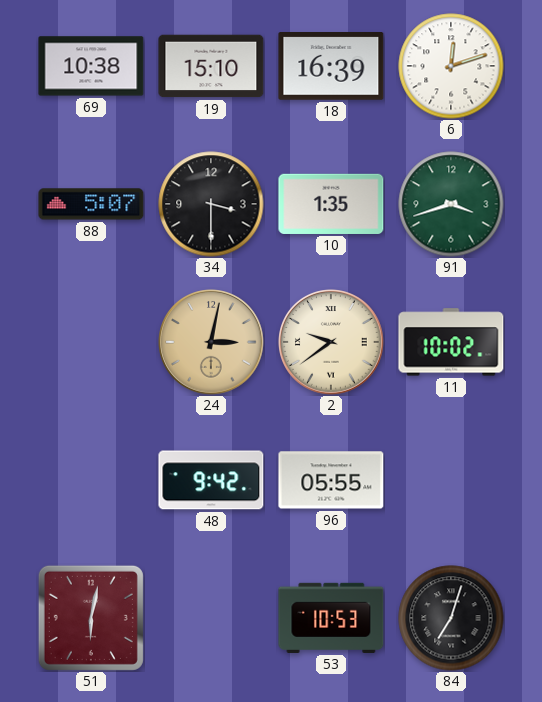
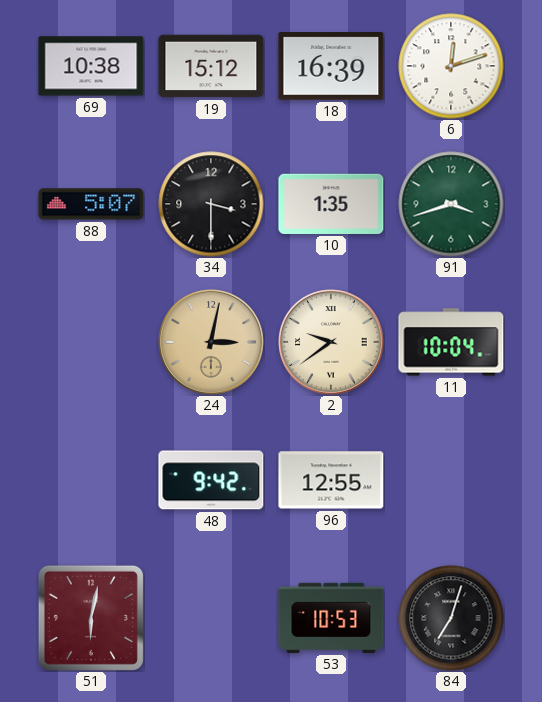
19: 15:10 -> 15:12
11: 10:02 -> 10:04
96: 05:55 -> 12:55
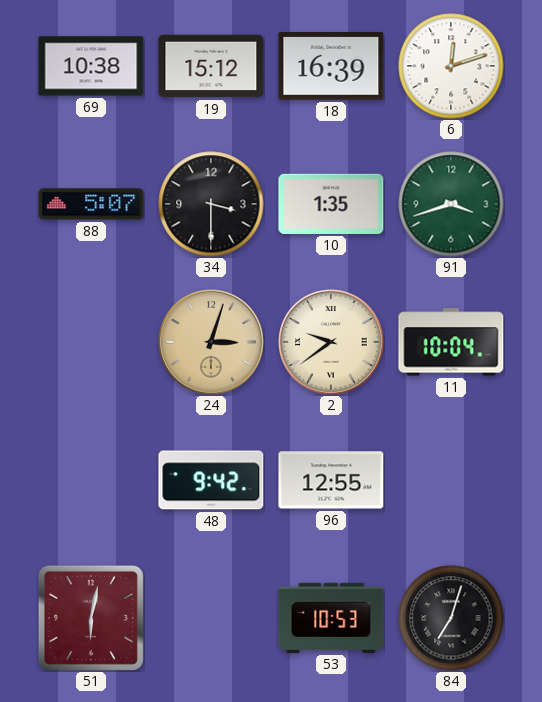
24: 3:02 -> 3:03
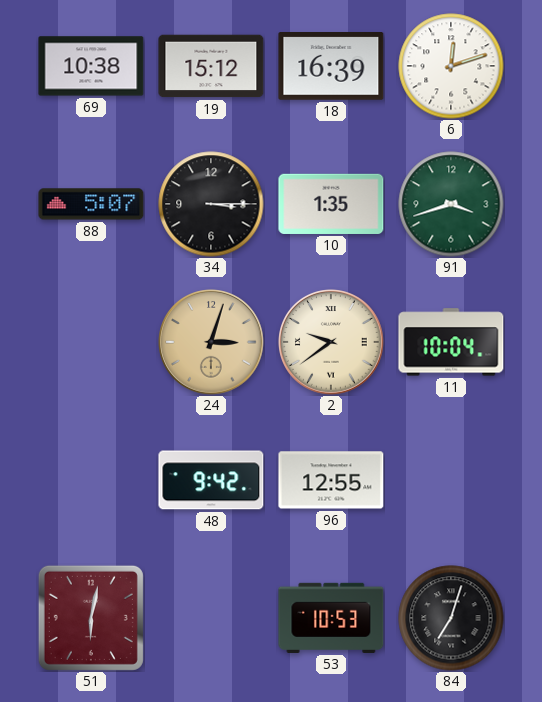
34: 3:30 -> 3:15
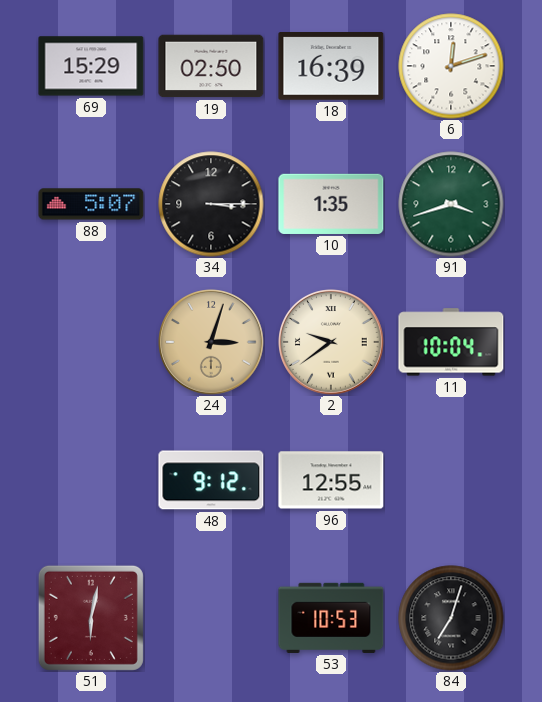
69: 10:38 -> 15:29
19: 15:12 -> 02:50
48: 9:42 -> 9:12
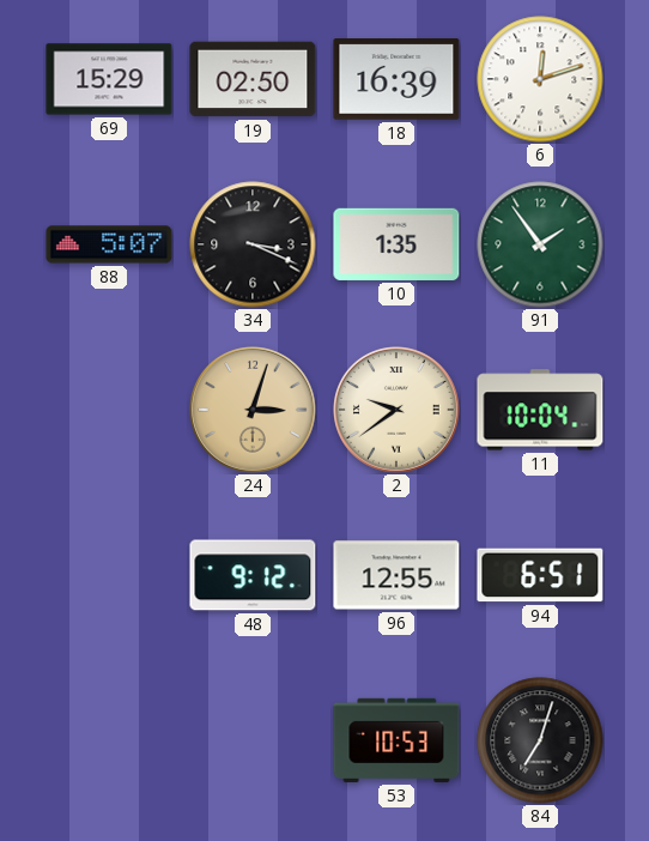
34: 3:15 -> 3:19
91: 3:42 -> 1:54
94: none -> 6:51
51: 6:02 -> none
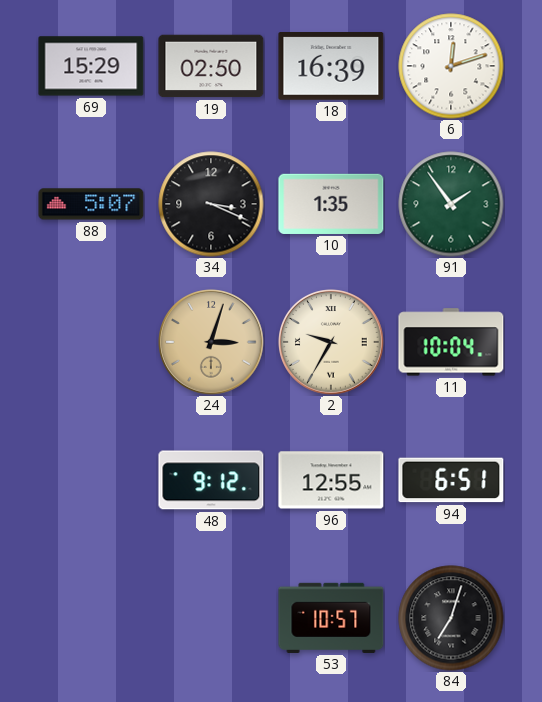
2: 9:39 -> 9:35
53: 10:53 -> 10:57
